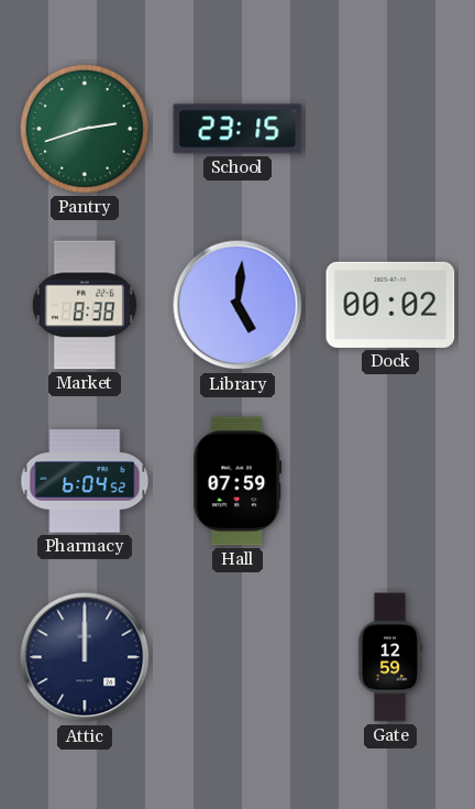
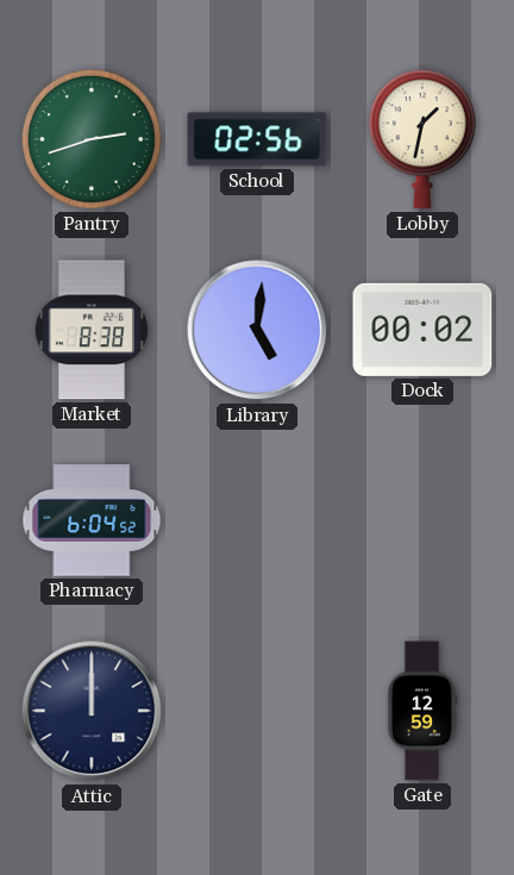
School: 23:15 -> 02:56
Lobby: none -> 1:32
Hall: 07:59 -> none
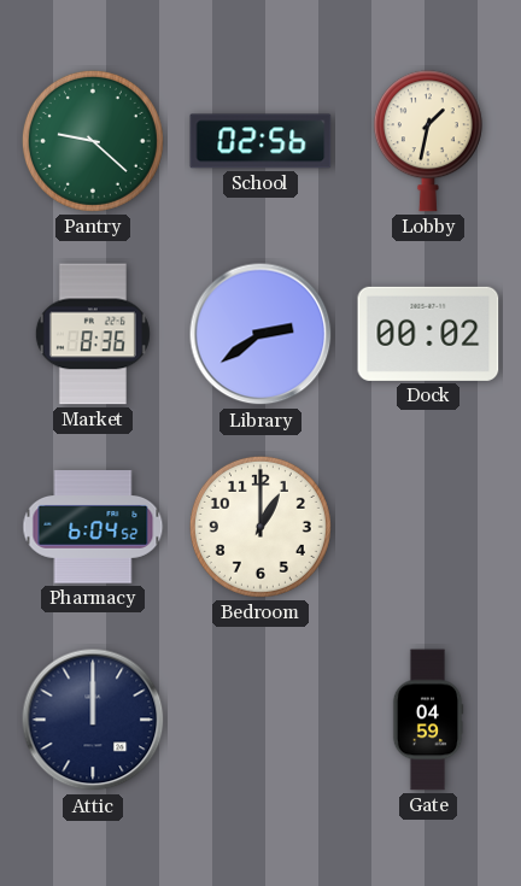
Pantry: 2:42 -> 9:22
Market: 8:38 -> 8:36
Library: 5:01 -> 2:39
Bedroom: none -> 1:00
Gate: 12:59 -> 04:59
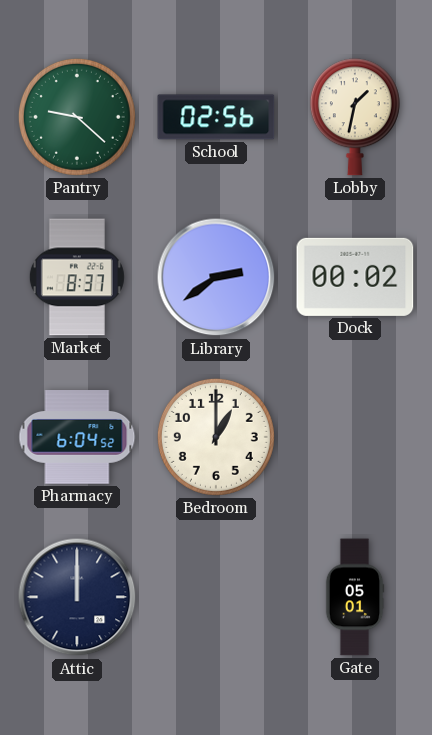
Market: 8:36 -> 8:37
Gate: 04:59 -> 05:01
